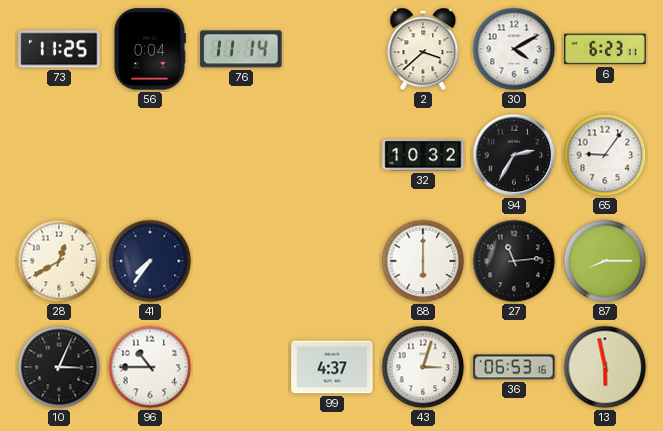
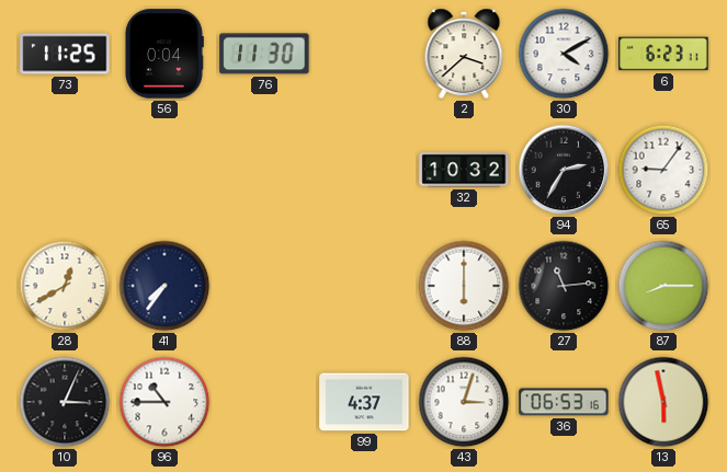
76: 11:14 -> 11:30
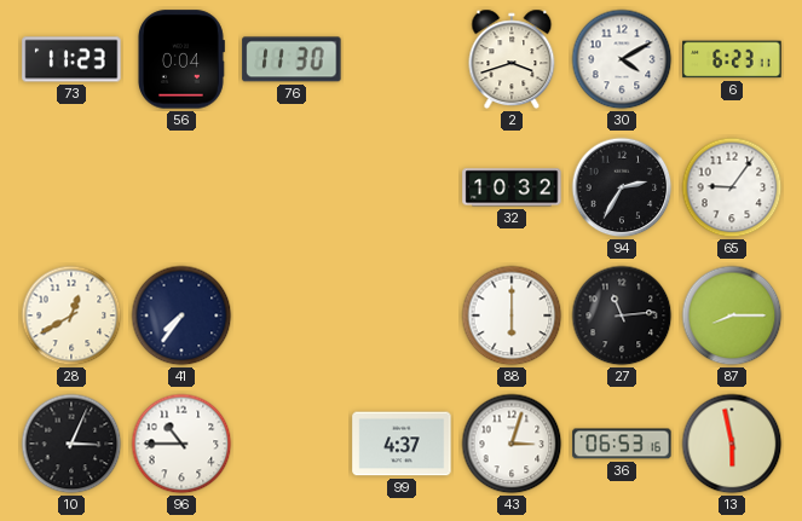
73: 11:25 -> 11:23
2: 3:38 -> 3:42
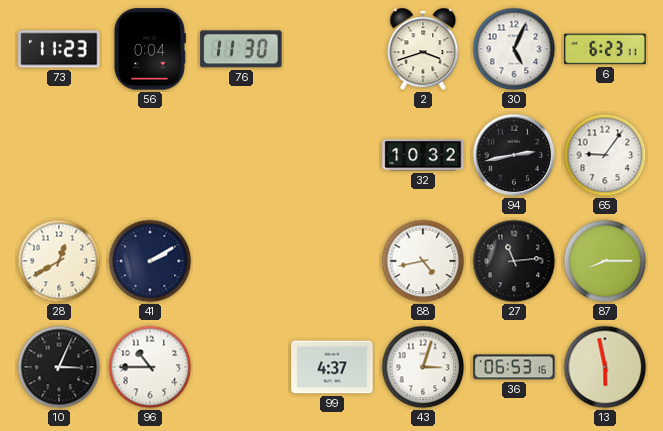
30: 4:10 -> 5:04
94: 2:35 -> 2:43
41: 7:36 -> 2:10
88: 6:00 -> 4:43
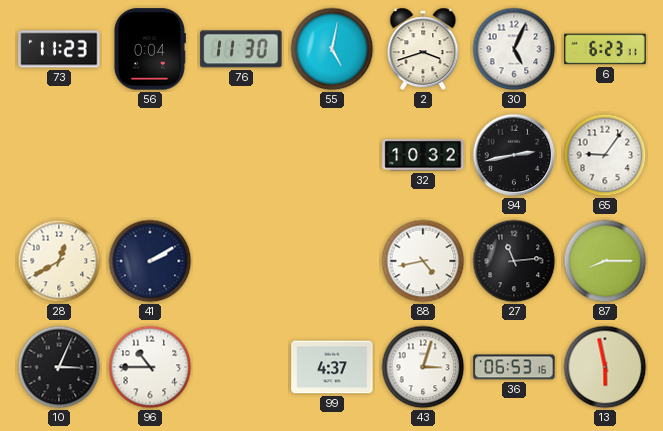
55: none -> 5:02
